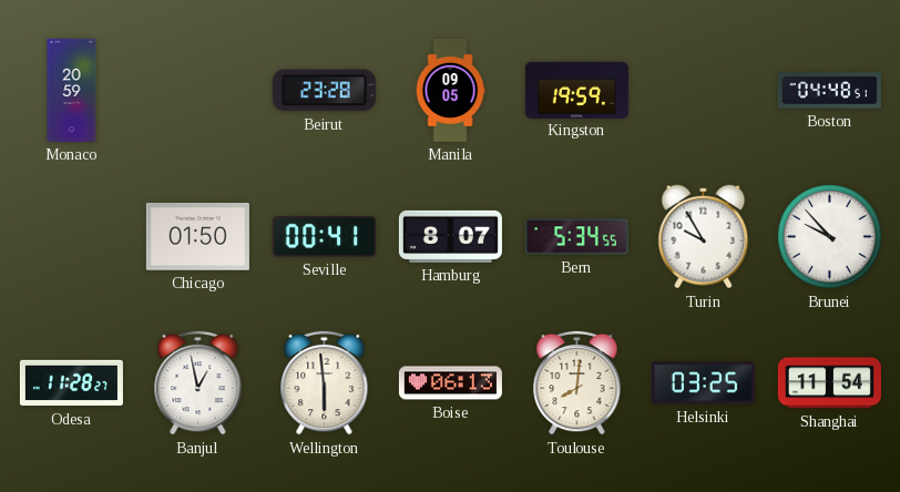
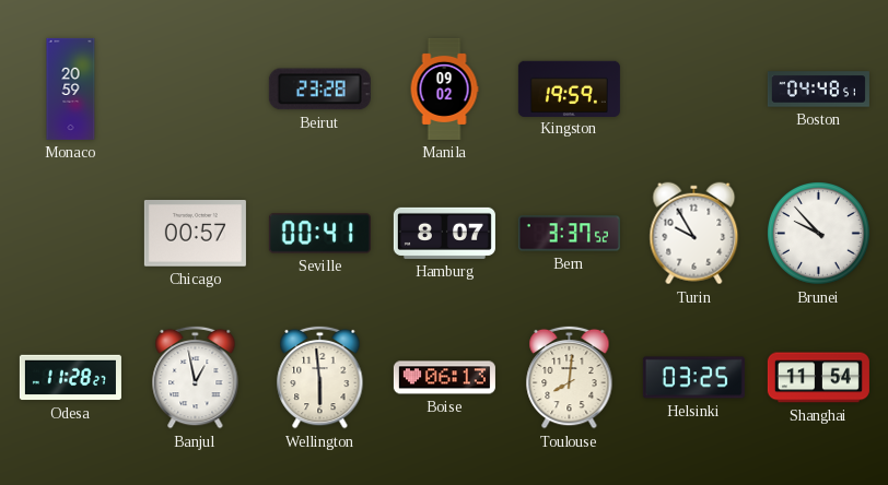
Manila: 09:05 -> 09:02
Chicago: 01:50 -> 00:57
Bern: 5:34 -> 3:37
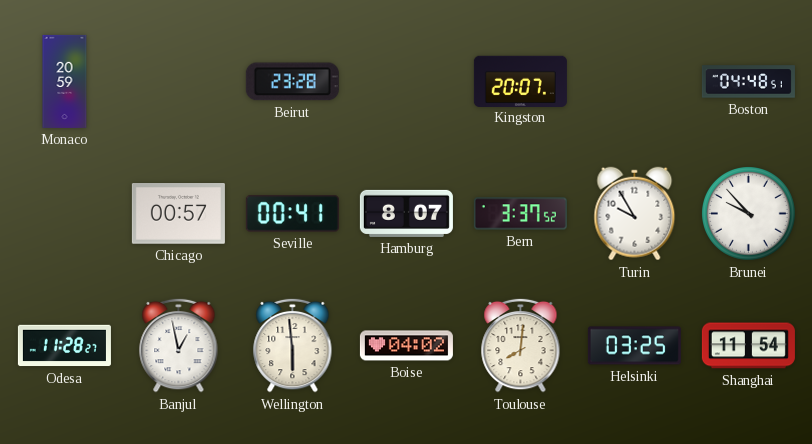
Manila: 09:02 -> none
Kingston: 19:59 -> 20:07
Boise: 06:13 -> 04:02
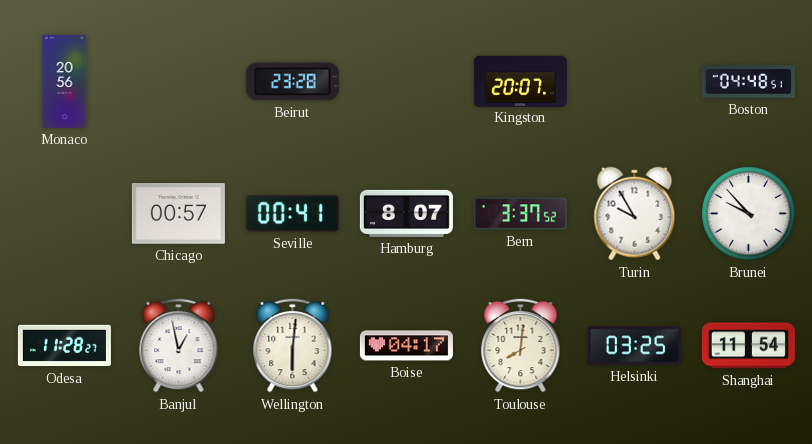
Monaco: 20:59 -> 20:56
Wellington: 5:59 -> 6:01
Boise: 04:02 -> 04:17
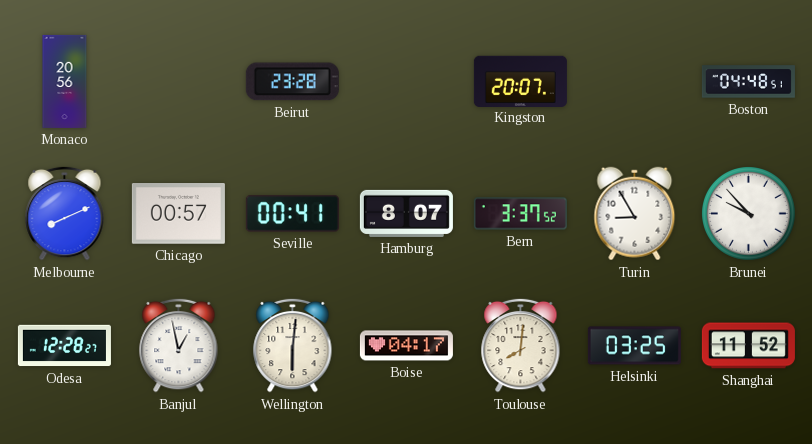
Melbourne: none -> 8:11
Turin: 9:55 -> 8:55
Odesa: 11:28 -> 12:28
Shanghai: 11:54 -> 11:52
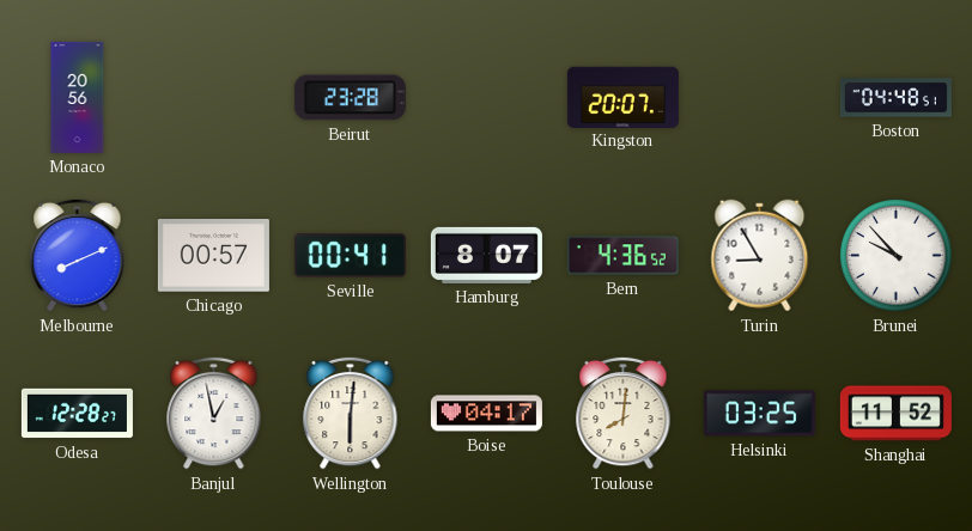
Bern: 3:37 -> 4:36
